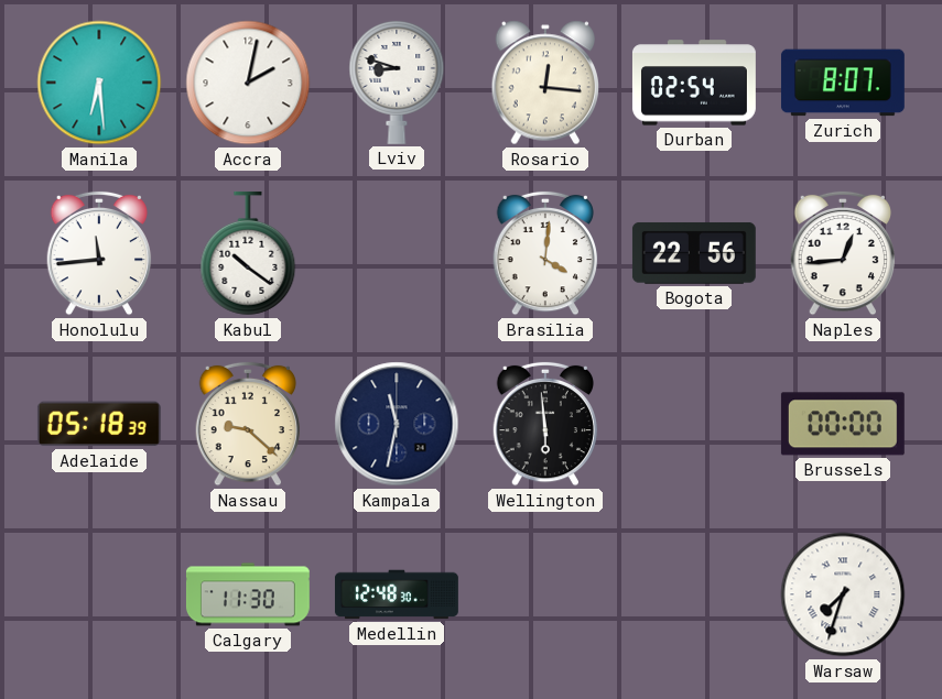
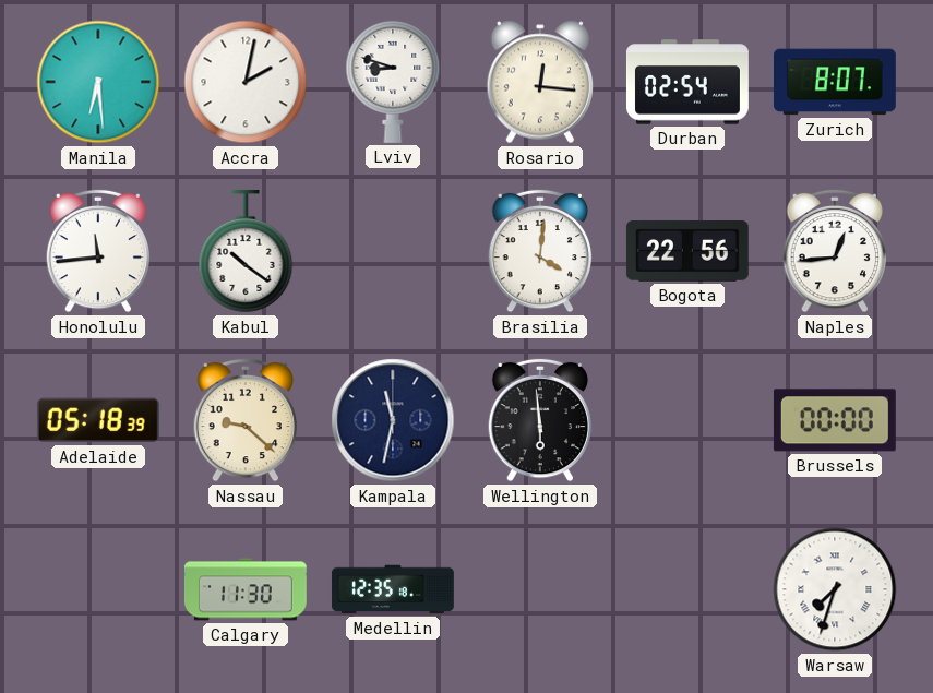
Medellin: 12:48 -> 12:35
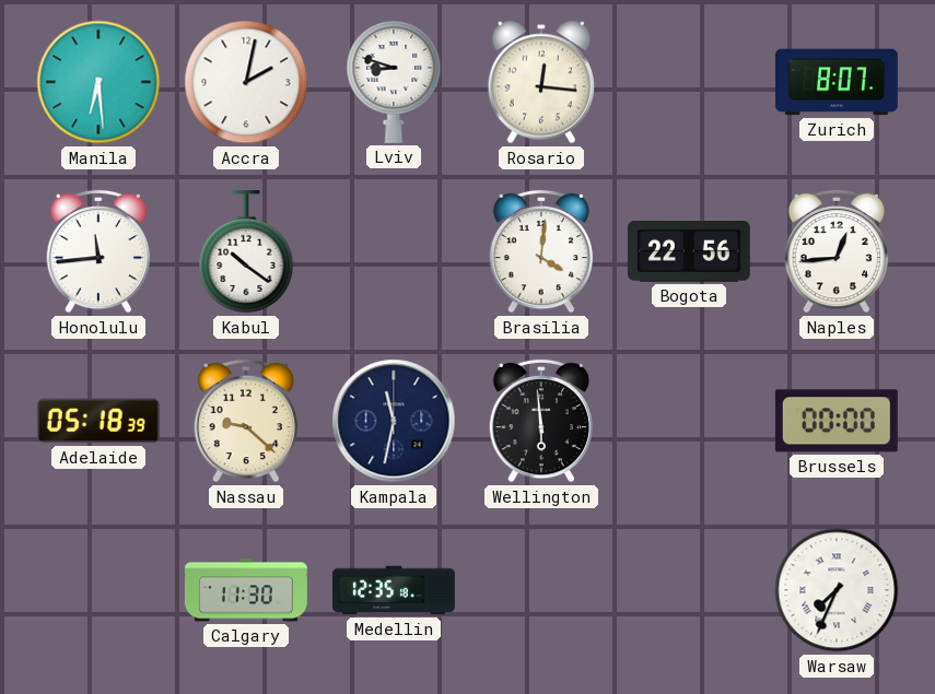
Durban: 02:54 -> none
Warsaw: 7:33 -> 7:34
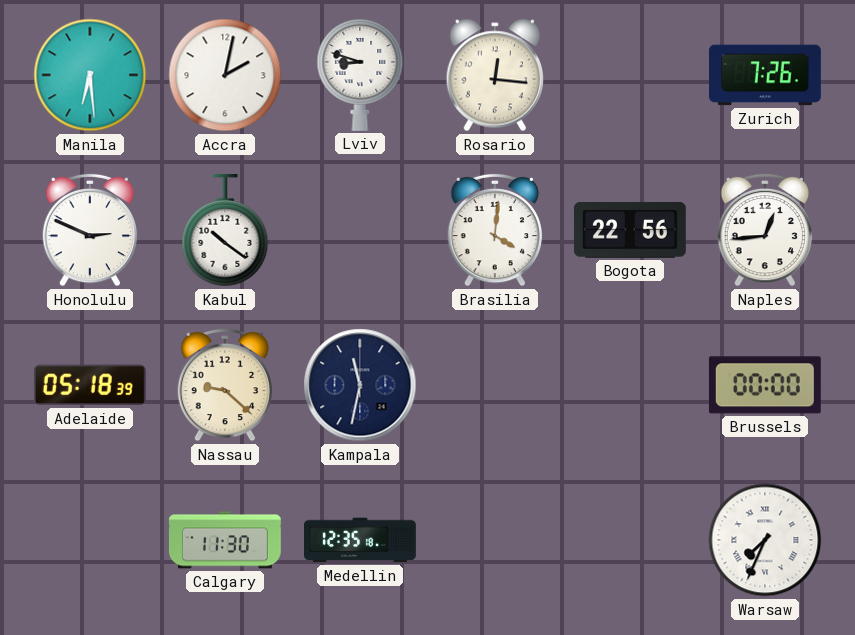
Zurich: 8:07 -> 7:26
Honolulu: 11:44 -> 2:49
Wellington: 5:59 -> none
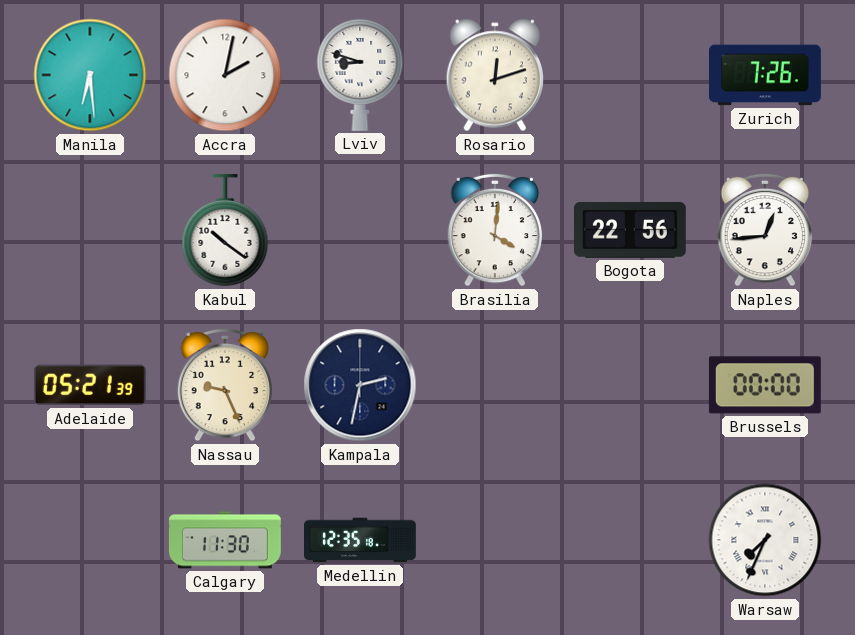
Rosario: 12:16 -> 12:12
Honolulu: 2:49 -> none
Adelaide: 05:18 -> 05:21
Nassau: 9:22 -> 9:26
Kampala: 11:32 -> 2:32
